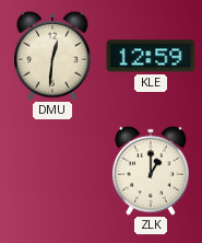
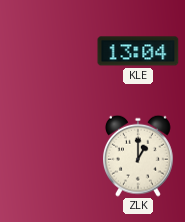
DMU: 12:31 -> none
KLE: 12:59 -> 13:04
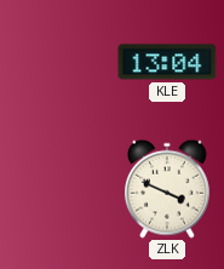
ZLK: 1:00 -> 3:49
